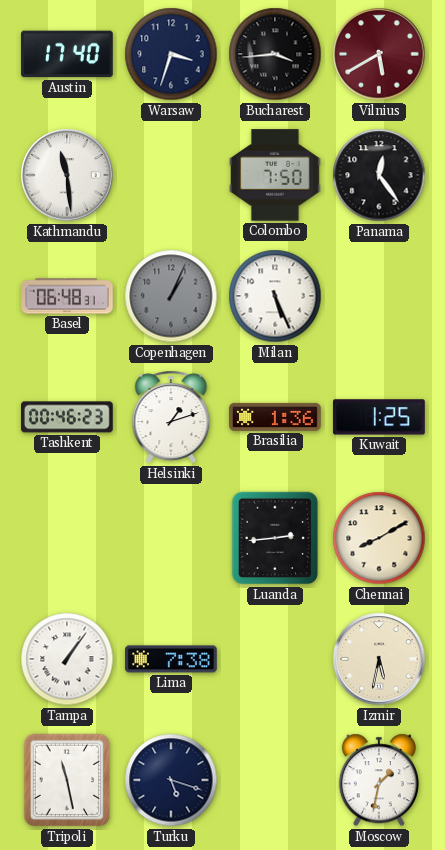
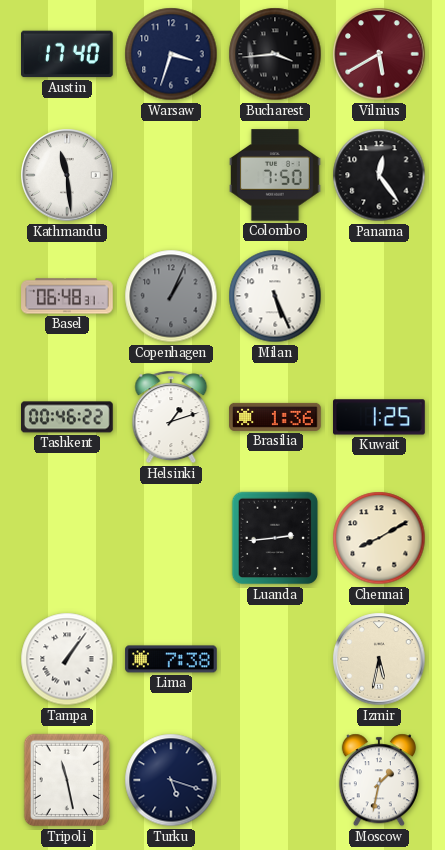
Tashkent: 00:46:23 -> 00:46:22
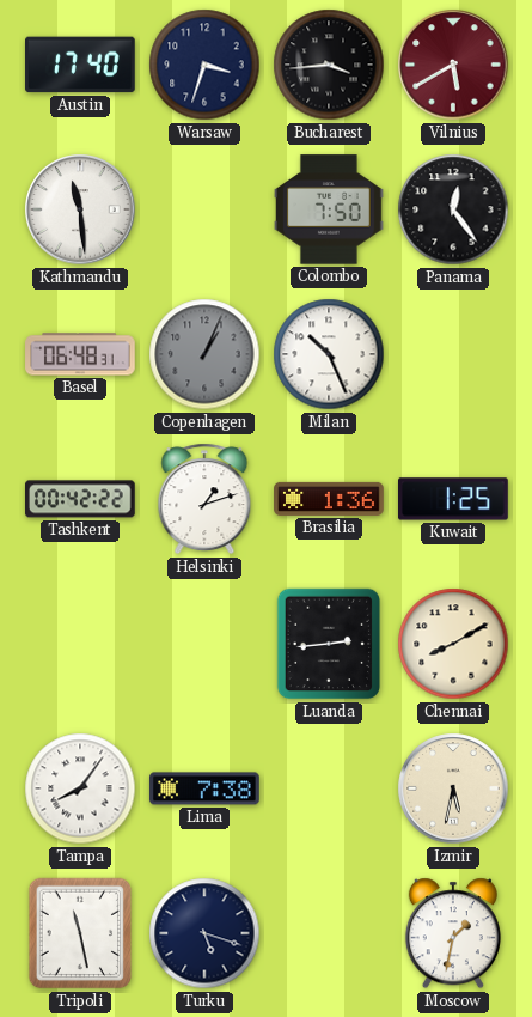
Milan: 5:26 -> 10:26
Tashkent: 00:46 -> 00:42
Tampa: 1:06 -> 8:06
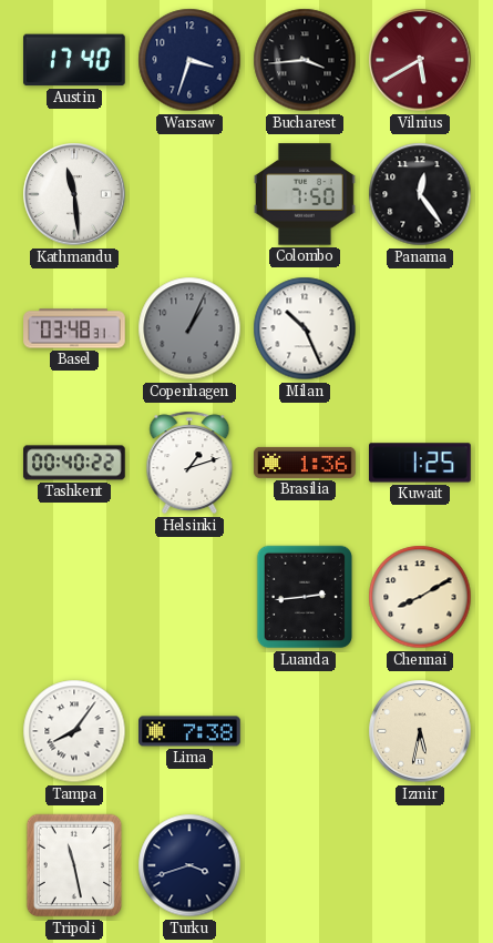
Basel: 06:48 -> 03:48
Tashkent: 00:42 -> 00:40
Turku: 5:18 -> 3:42
Moscow: 1:32 -> none
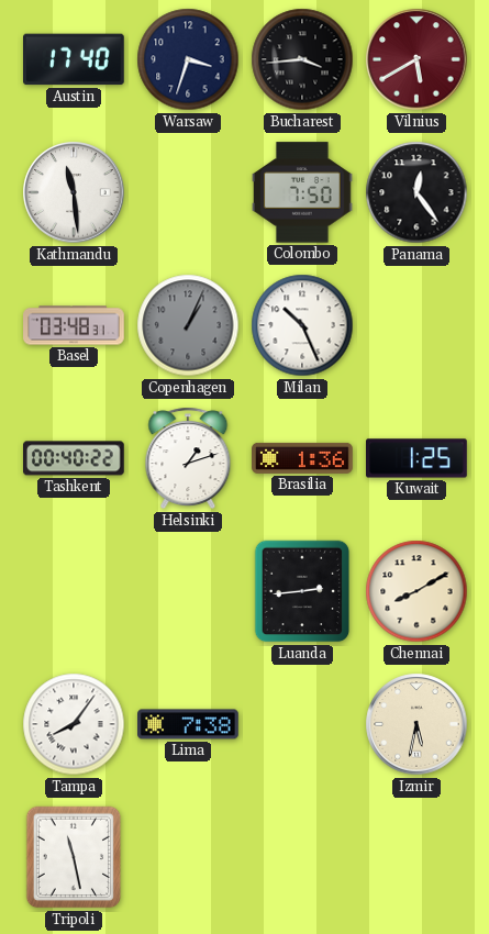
Turku: 3:42 -> none
